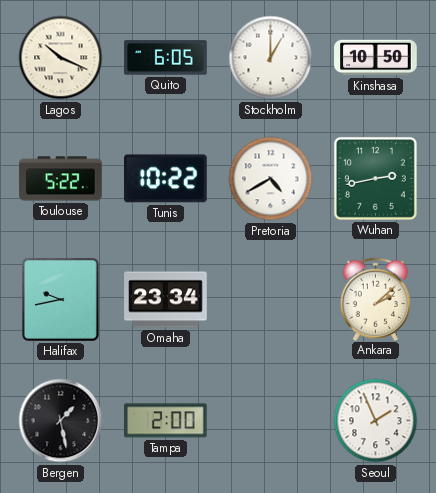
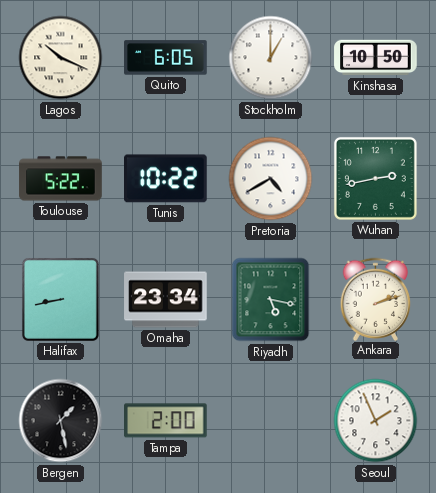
Halifax: 9:43 -> 8:43
Riyadh: none -> 5:17
Ankara: 2:08 -> 2:12
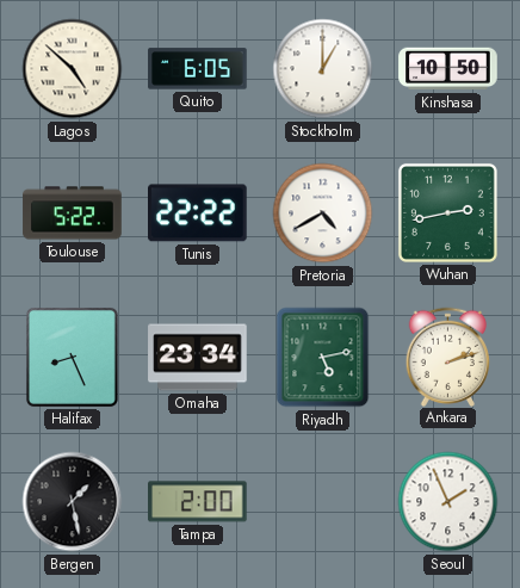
Lagos: 10:19 -> 4:52
Tunis: 10:22 -> 22:22
Halifax: 8:43 -> 8:26
Riyadh: 5:17 -> 5:13
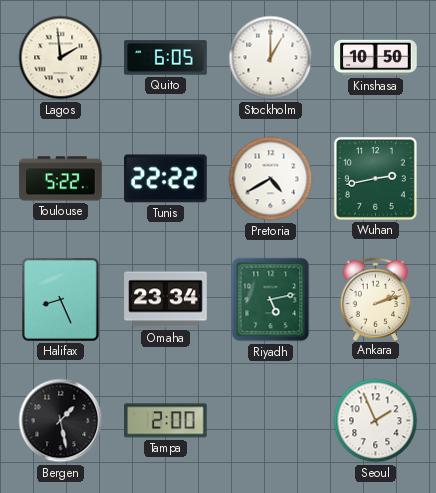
Lagos: 4:52 -> 1:59
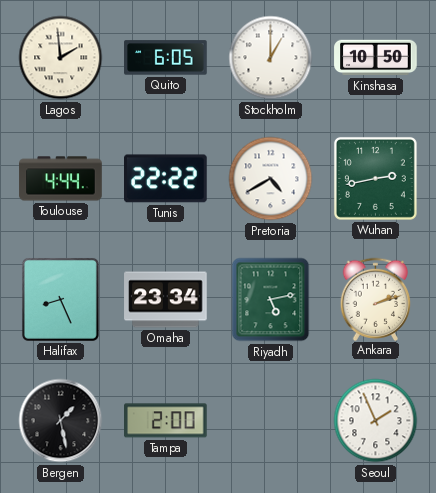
Toulouse: 5:22 -> 4:44
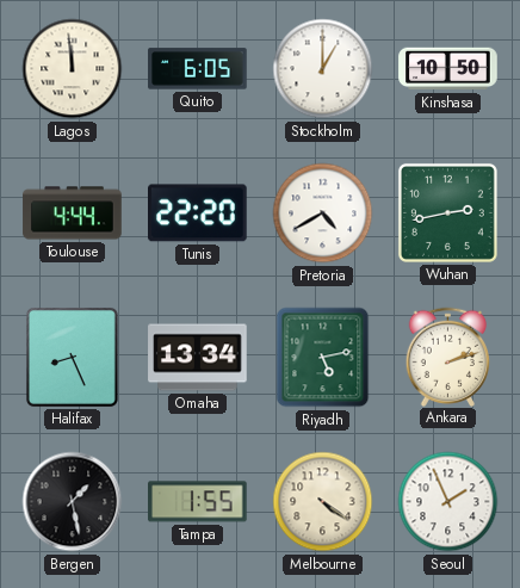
Lagos: 1:59 -> 11:59
Tunis: 22:22 -> 22:20
Omaha: 23:34 -> 13:34
Tampa: 2:00 -> 1:55
Melbourne: none -> 4:21
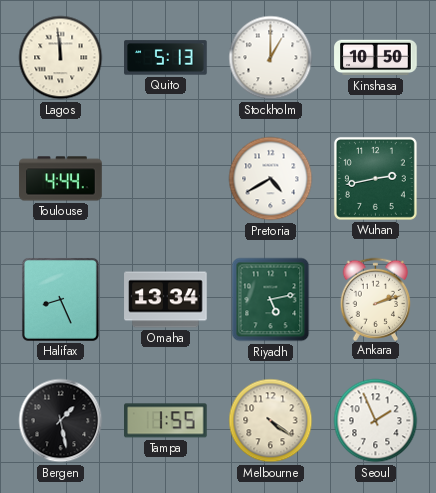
Quito: 6:05 -> 5:13
Tunis: 22:20 -> none
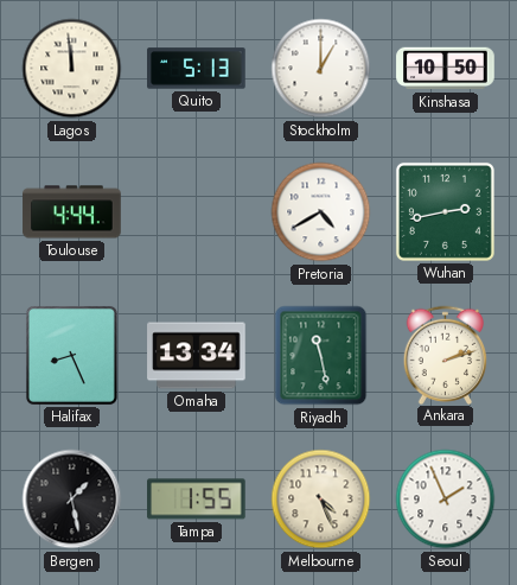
Riyadh: 5:13 -> 11:28
Melbourne: 4:21 -> 4:26
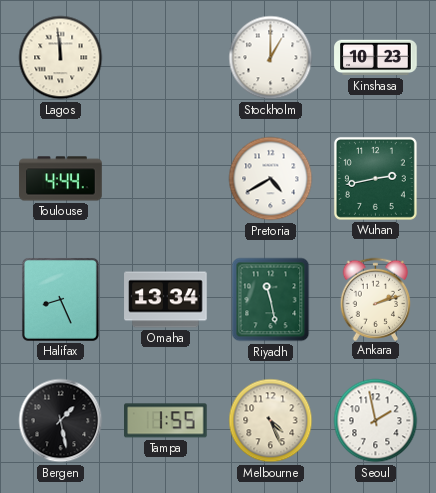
Quito: 5:13 -> none
Kinshasa: 10:50 -> 10:23
Seoul: 1:56 -> 1:58
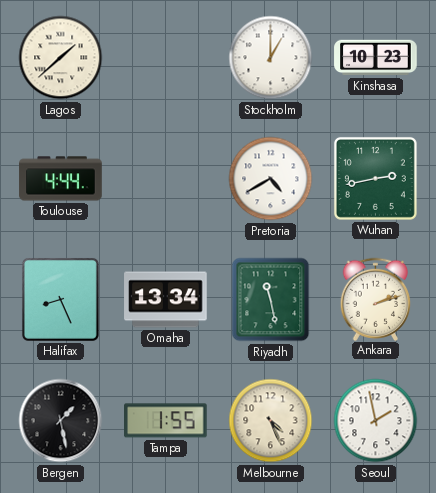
Lagos: 11:59 -> 1:38
